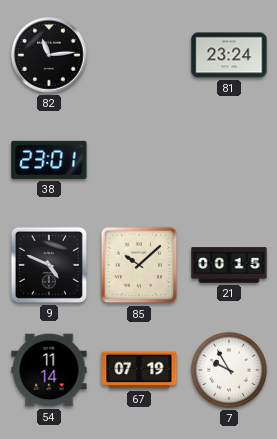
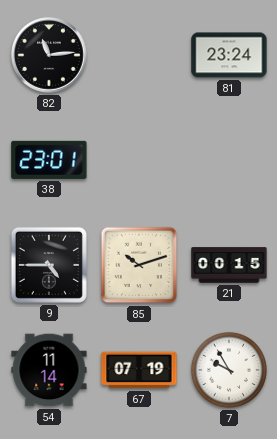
9: 4:49 -> 4:45
85: 10:08 -> 10:12
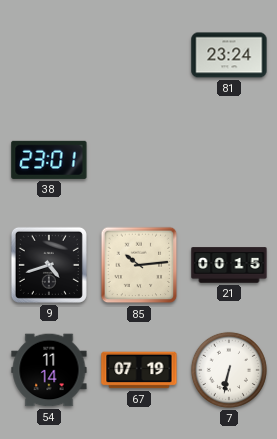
82: 11:14 -> none
9: 4:45 -> 4:42
85: 10:12 -> 10:14
7: 9:55 -> 6:32
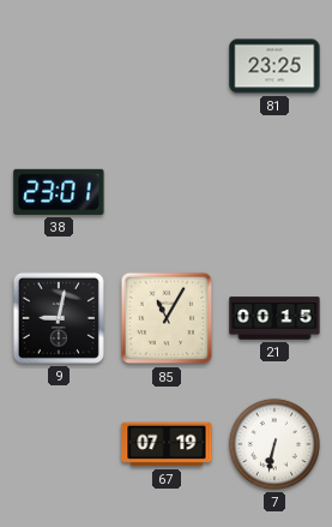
81: 23:24 -> 23:25
9: 4:42 -> 9:02
85: 10:14 -> 11:05
54: 11:14 -> none
